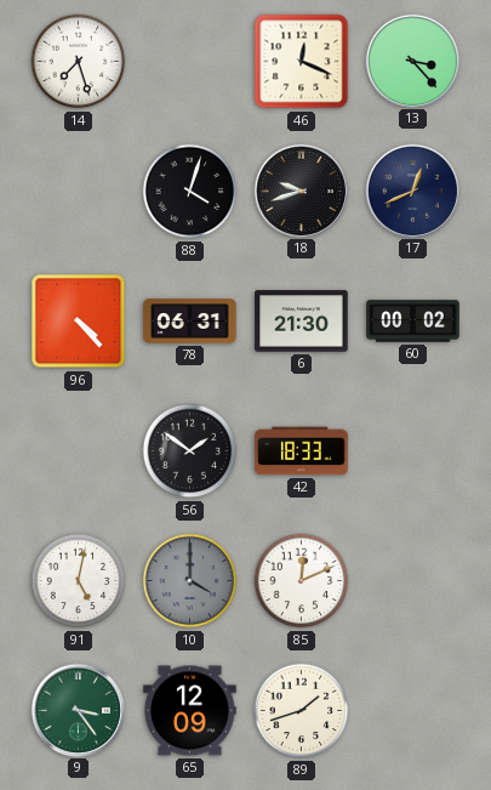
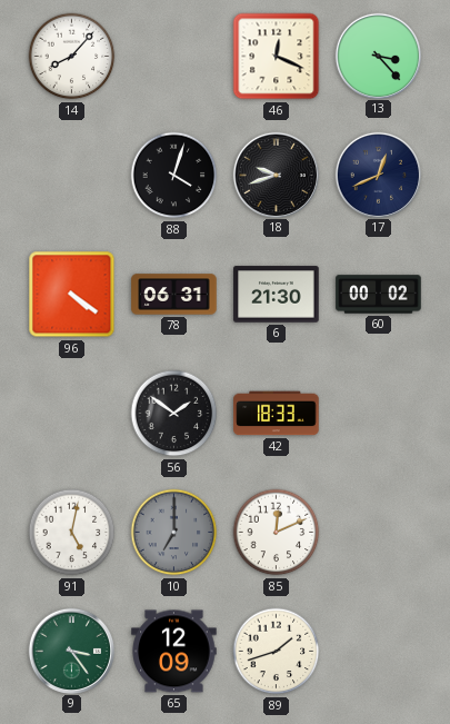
14: 7:27 -> 8:07
96: 4:23 -> 4:21
10: 4:00 -> 7:00
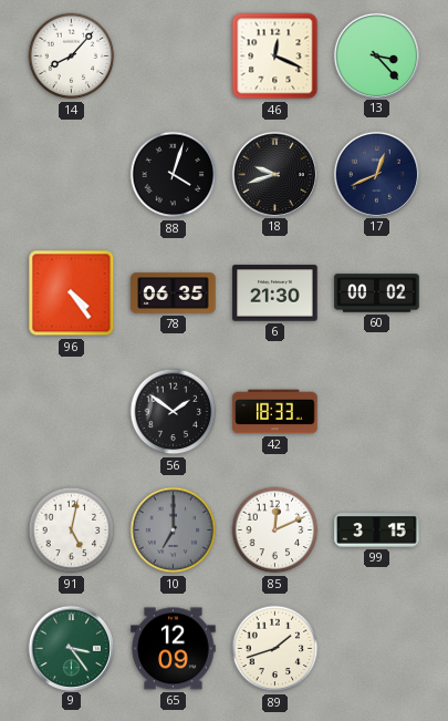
96: 4:21 -> 4:24
78: 06:31 -> 06:35
99: none -> 3:15
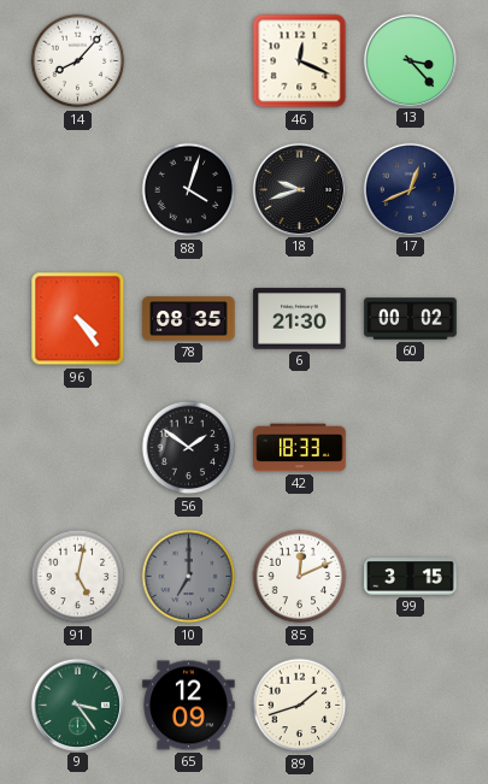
78: 06:35 -> 08:35
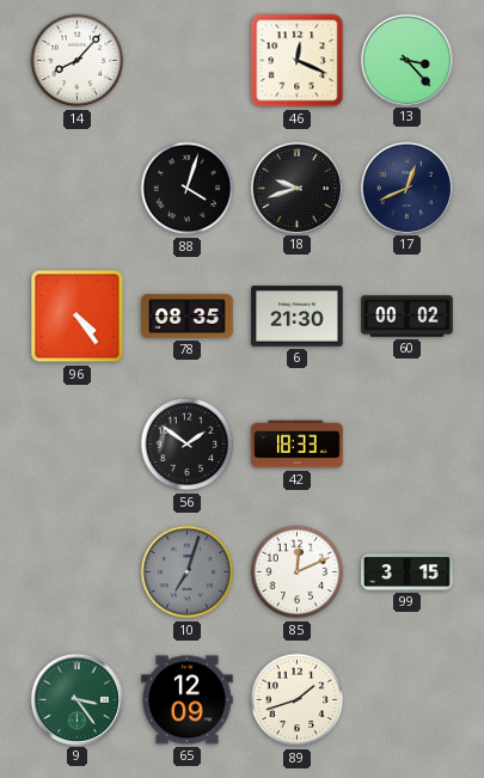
91: 5:02 -> none
10: 7:00 -> 7:03
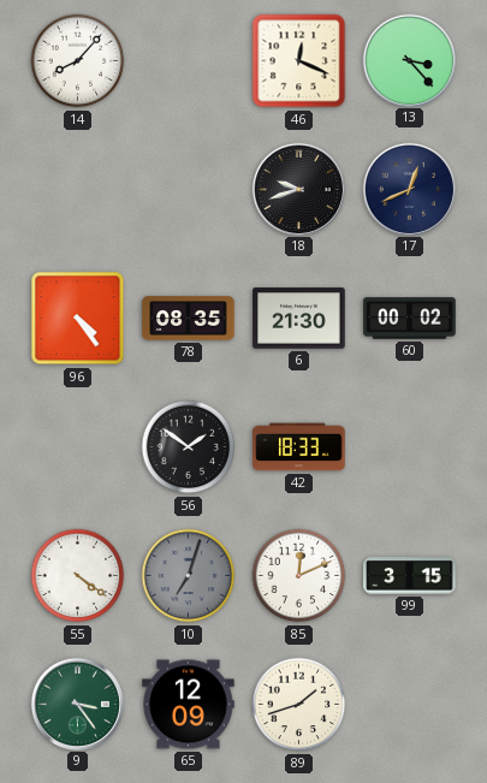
88: 4:03 -> none
55: none -> 4:21
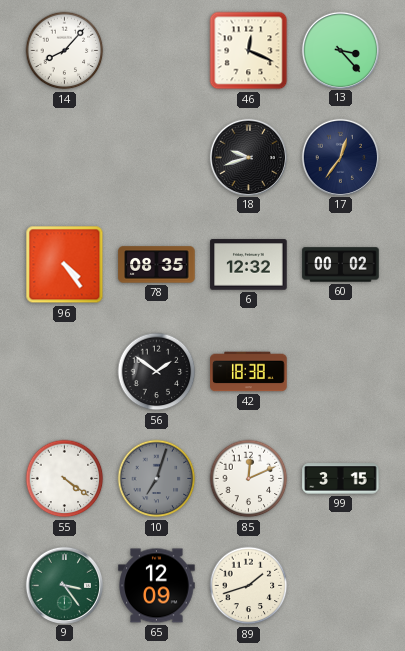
17: 12:41 -> 12:36
6: 21:30 -> 12:32
42: 18:33 -> 18:38
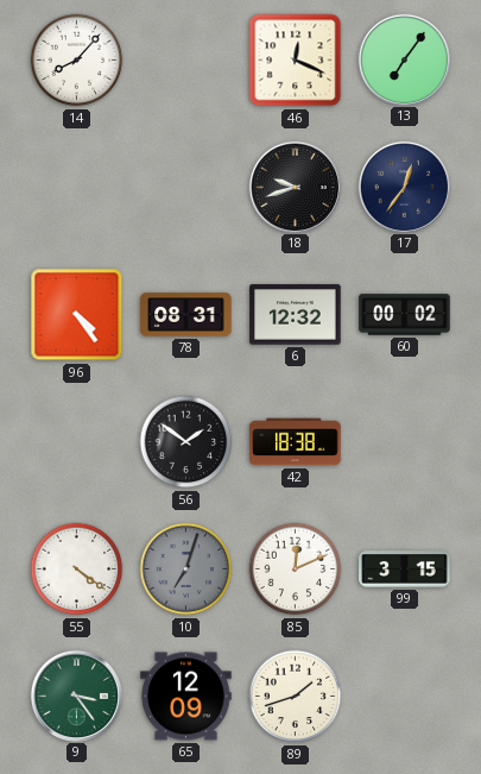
13: 3:23 -> 7:06
78: 08:35 -> 08:31
